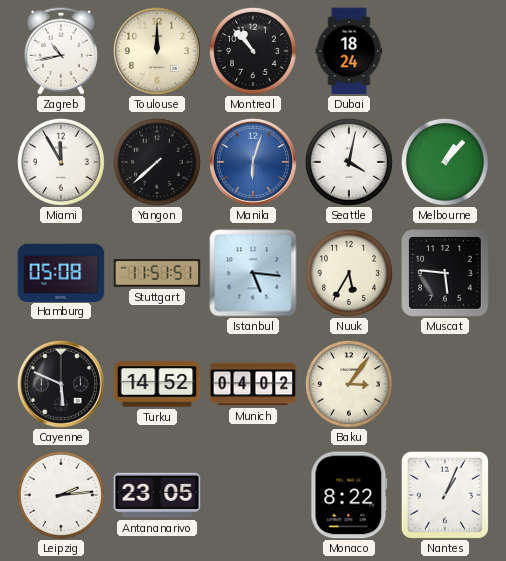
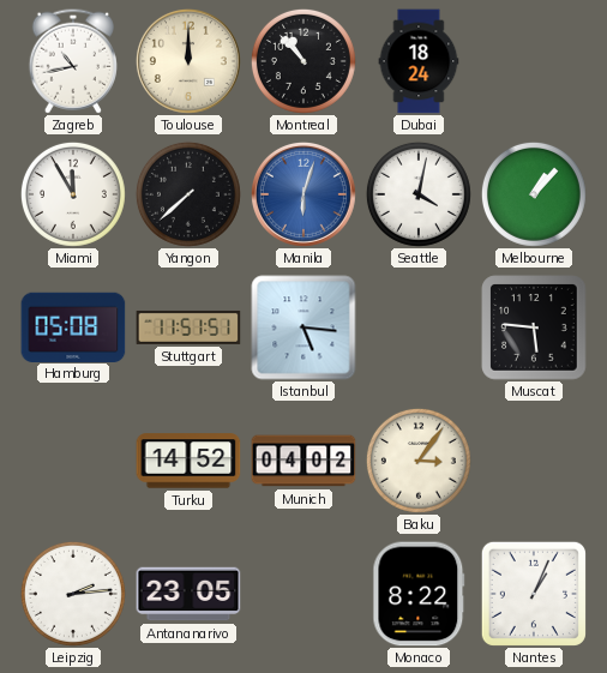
Nuuk: 5:35 -> none
Cayenne: 5:49 -> none
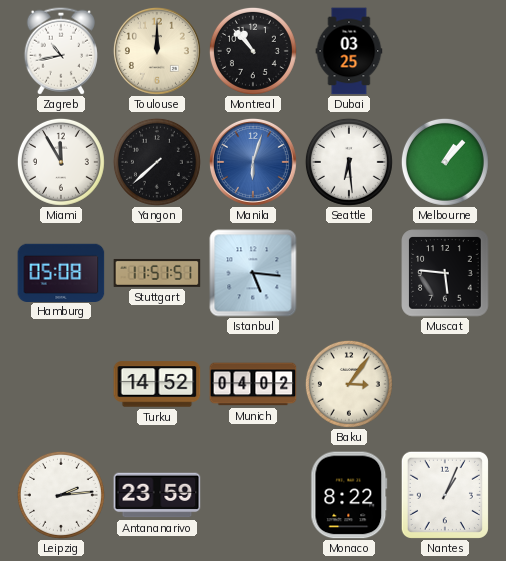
Dubai: 18:24 -> 03:25
Seattle: 4:02 -> 6:29
Antananarivo: 23:05 -> 23:59
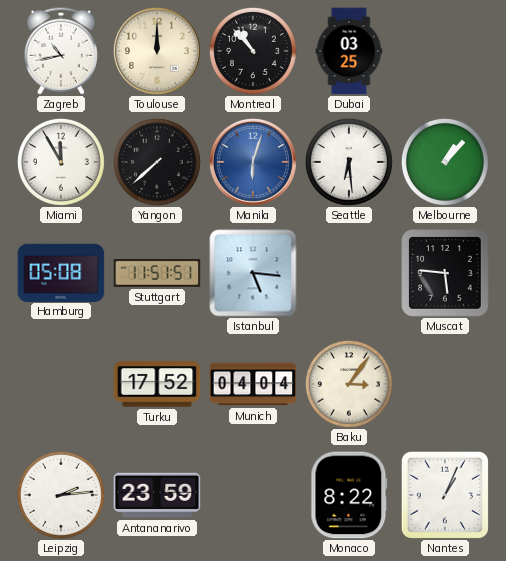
Turku: 14:52 -> 17:52
Munich: 04:02 -> 04:04
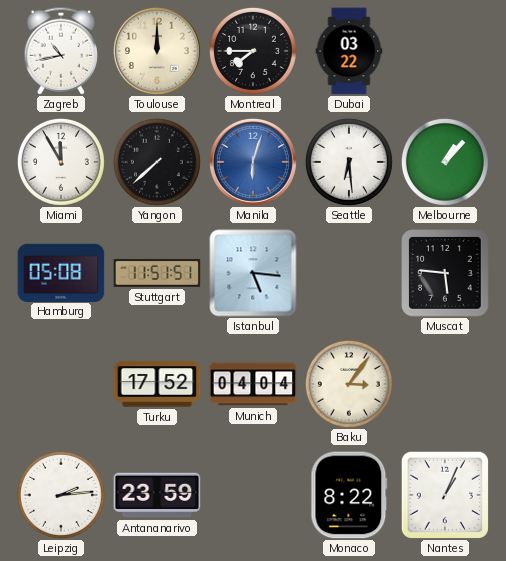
Montreal: 10:53 -> 7:45
Dubai: 03:25 -> 03:22
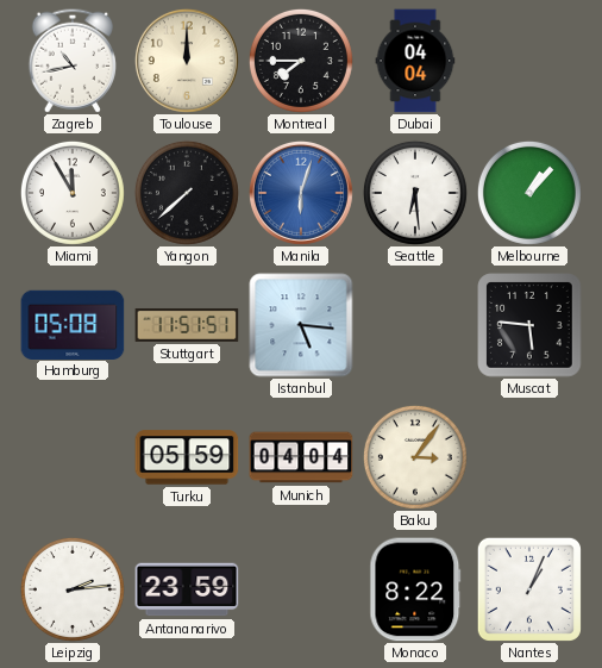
Dubai: 03:22 -> 04:04
Turku: 17:52 -> 05:59
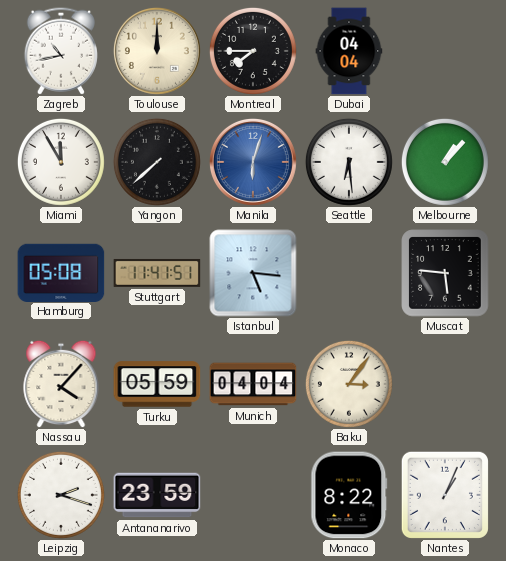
Stuttgart: 11:51 -> 11:41
Nassau: none -> 4:07
Leipzig: 2:14 -> 2:18
